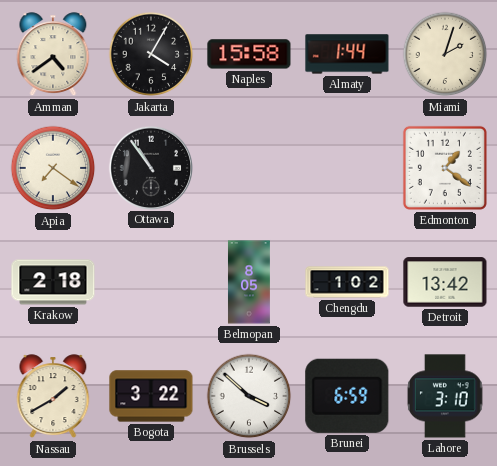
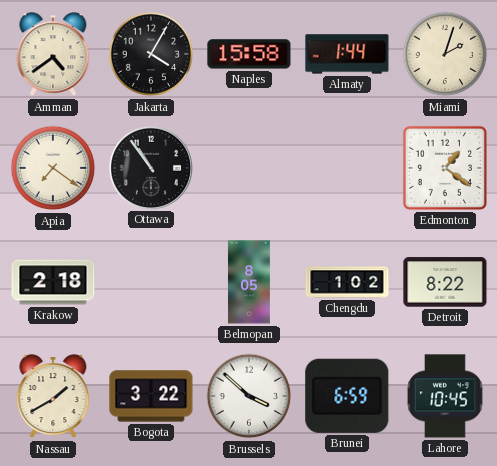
Detroit: 13:42 -> 8:22
Lahore: 3:10 -> 10:45
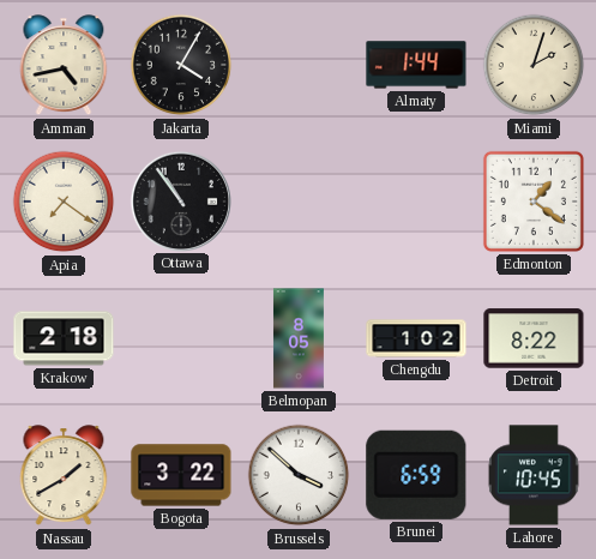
Amman: 4:39 -> 4:43
Naples: 15:58 -> none
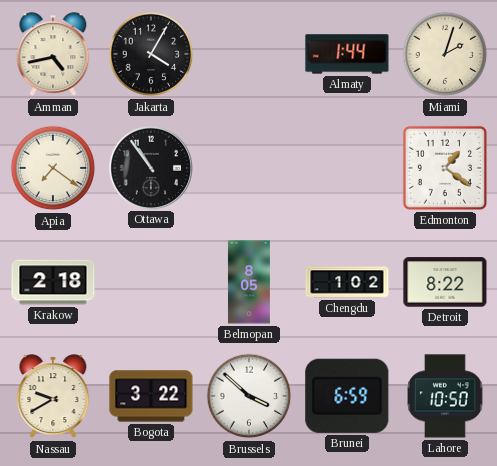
Nassau: 1:40 -> 9:40
Lahore: 10:45 -> 10:50
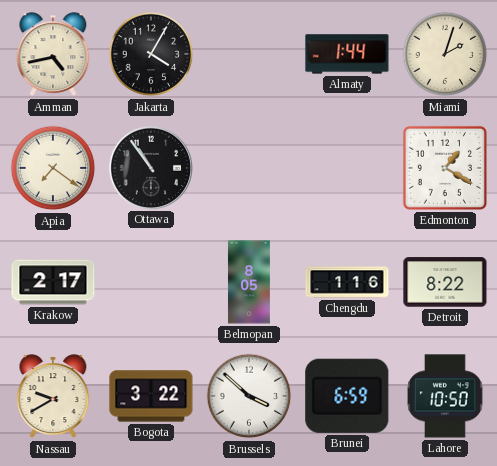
Edmonton: 1:21 -> 1:20
Krakow: 2:18 -> 2:17
Chengdu: 1:02 -> 1:16
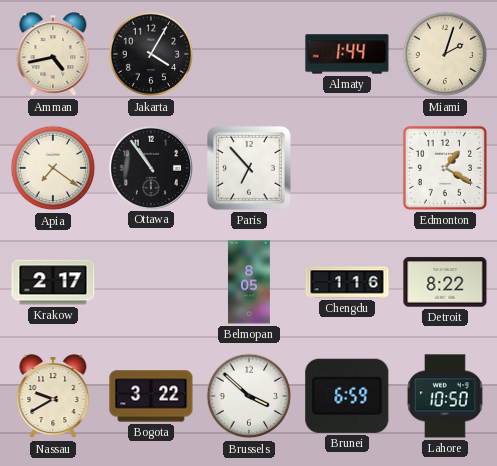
Paris: none -> 6:53
